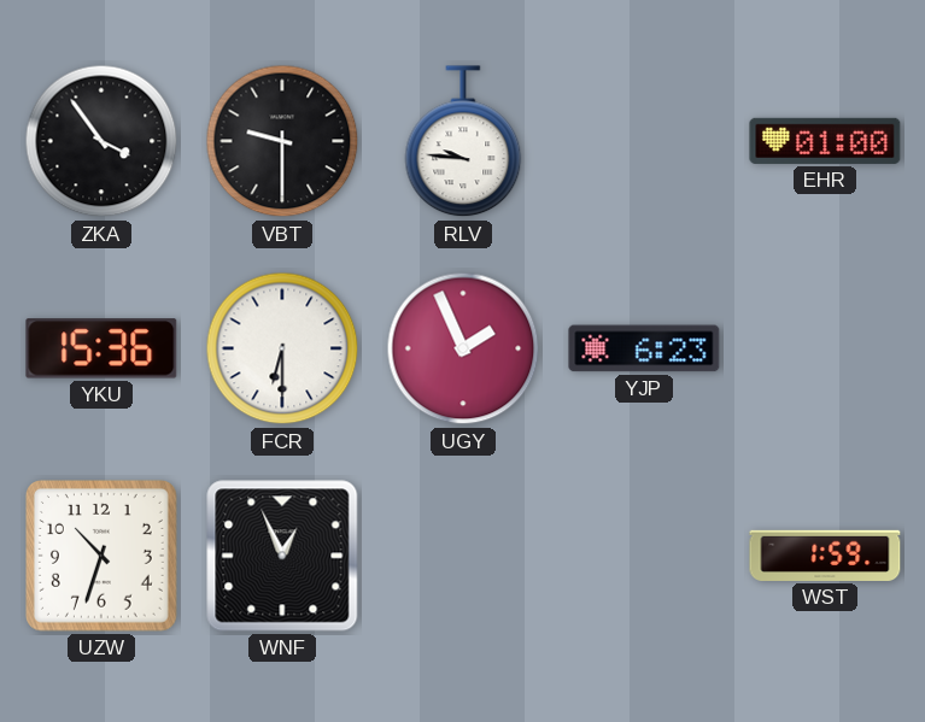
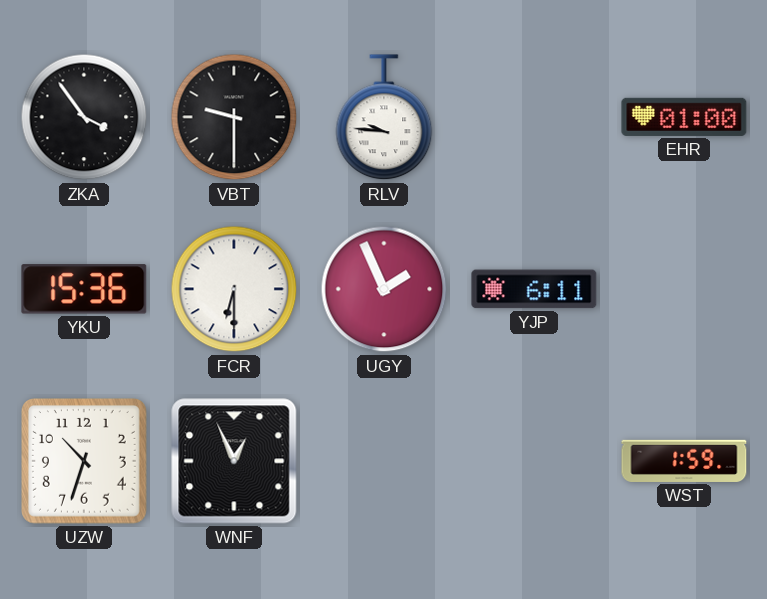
YJP: 6:23 -> 6:11
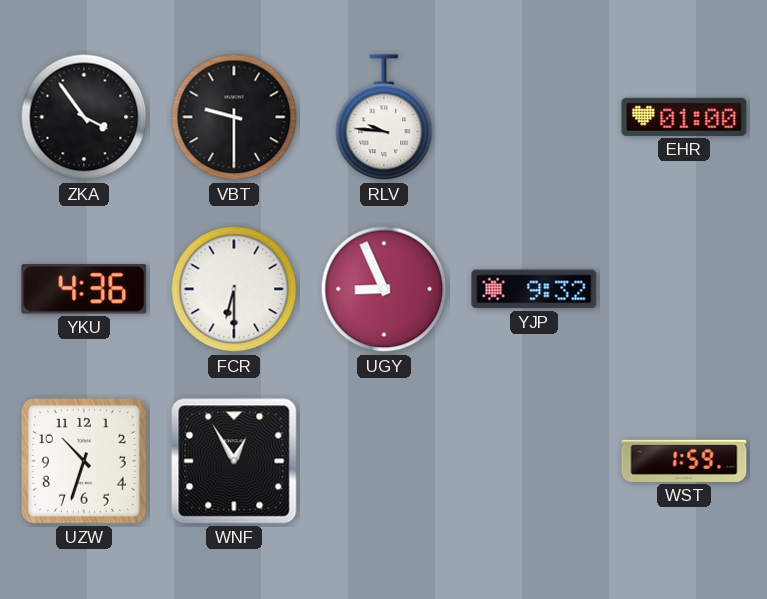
YKU: 15:36 -> 4:36
UGY: 1:56 -> 8:56
YJP: 6:11 -> 9:32
WNF: 12:56 -> 12:55
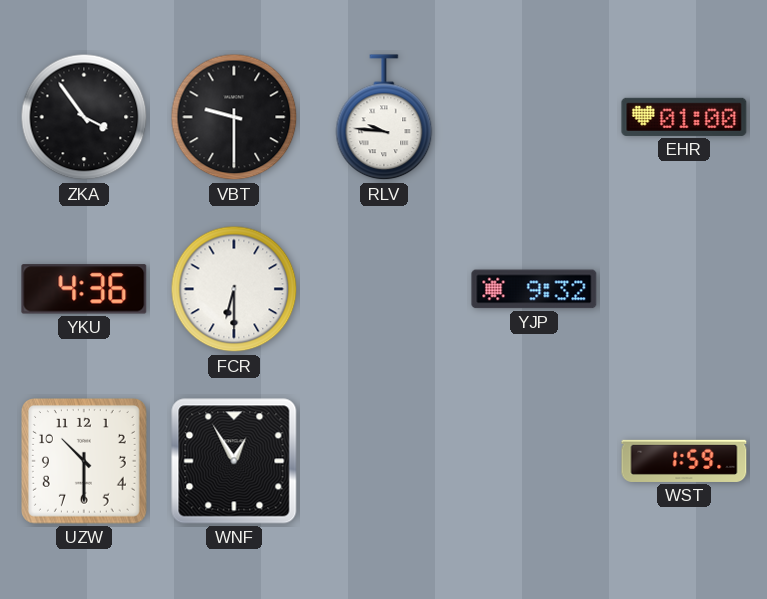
UGY: 8:56 -> none
UZW: 10:33 -> 10:30
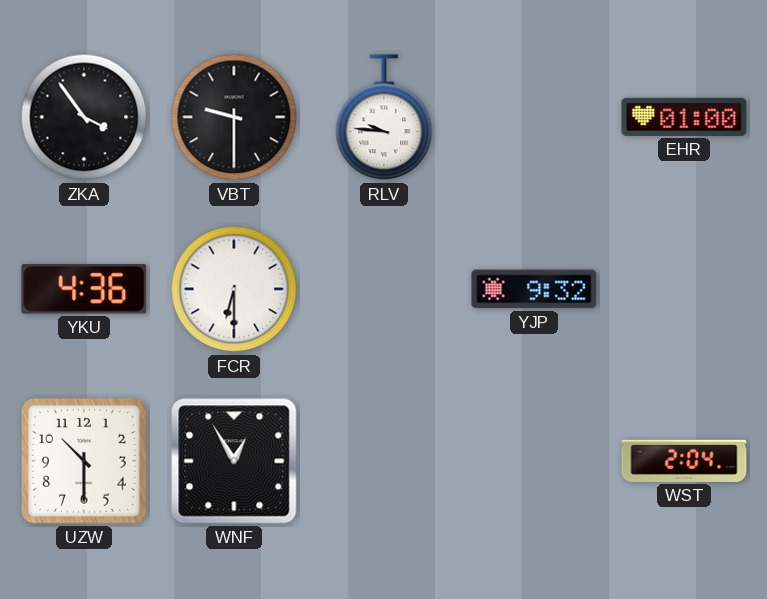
WST: 1:59 -> 2:04
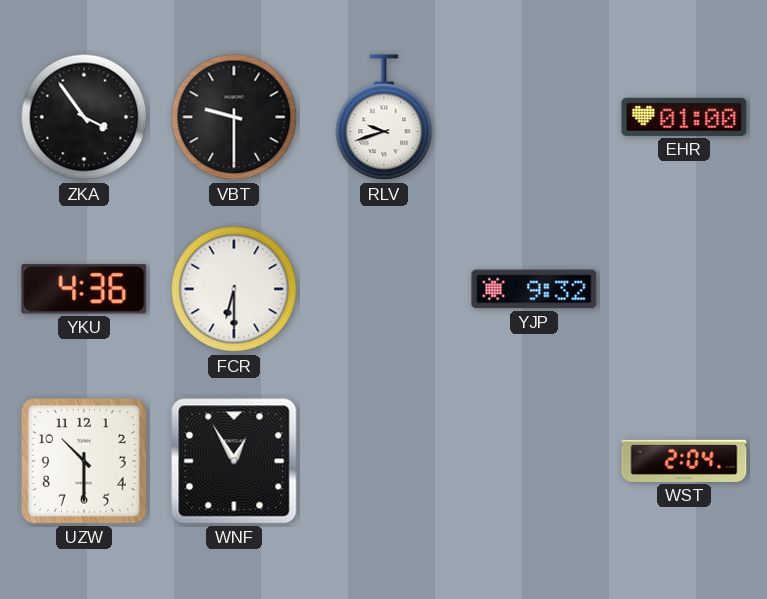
RLV: 9:46 -> 9:42
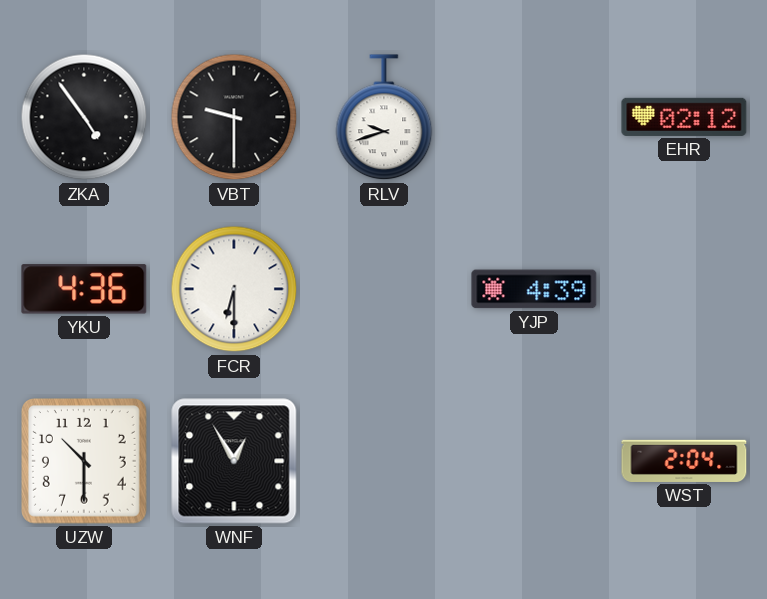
ZKA: 3:54 -> 4:54
EHR: 01:00 -> 02:12
YJP: 9:32 -> 4:39
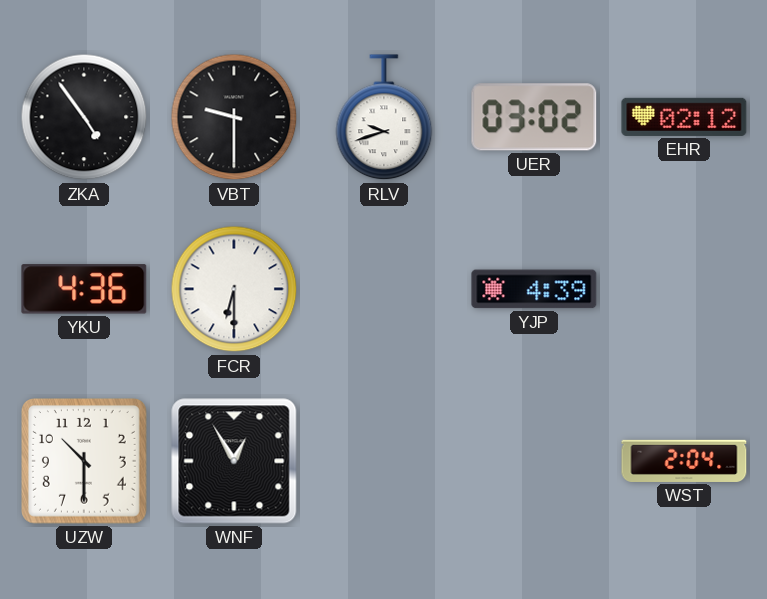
UER: none -> 03:02
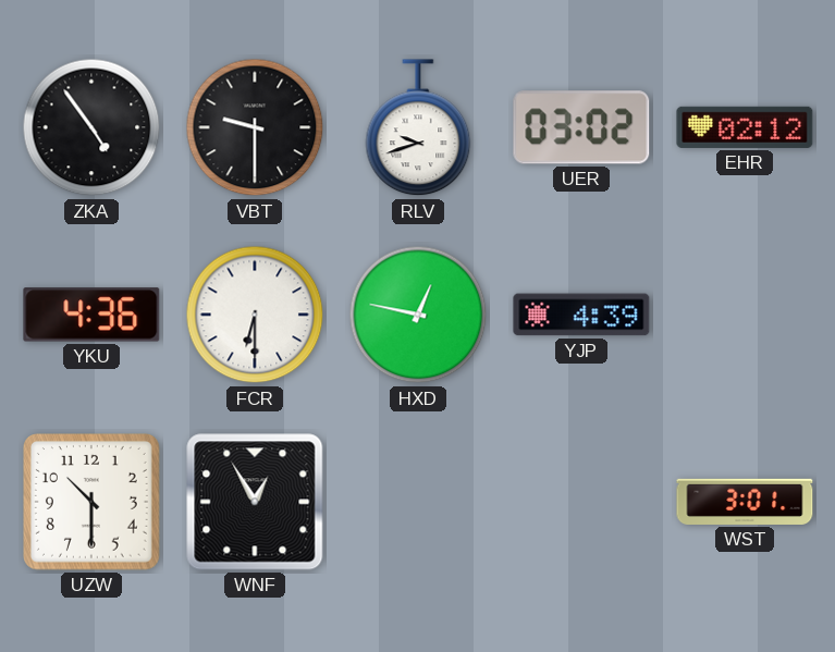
HXD: none -> 12:47
WST: 2:04 -> 3:01
